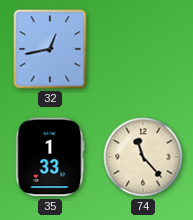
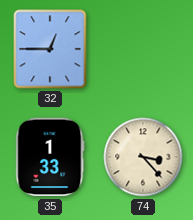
32: 12:43 -> 12:45
74: 11:23 -> 3:23
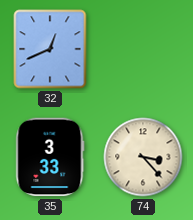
32: 12:45 -> 12:41
35: 1:33 -> 3:33
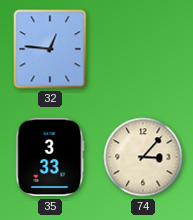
32: 12:41 -> 12:46
74: 3:23 -> 3:07
